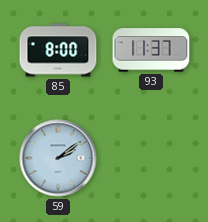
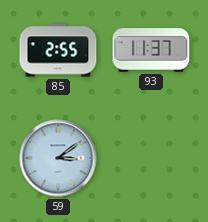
85: 8:00 -> 2:55
59: 2:09 -> 3:09
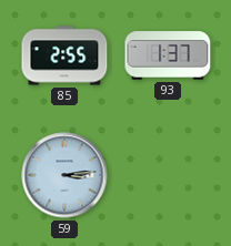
93: 11:37 -> 1:37
59: 3:09 -> 3:14
